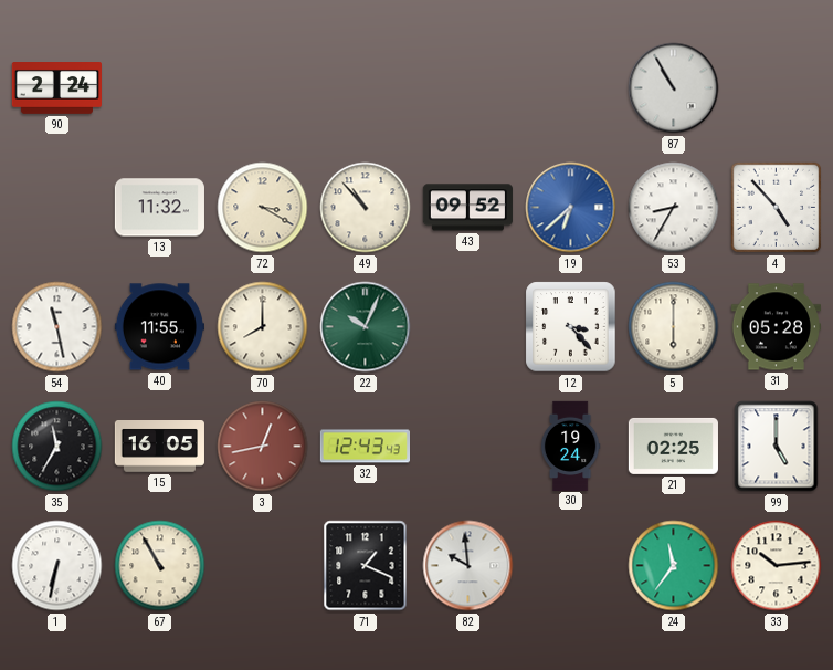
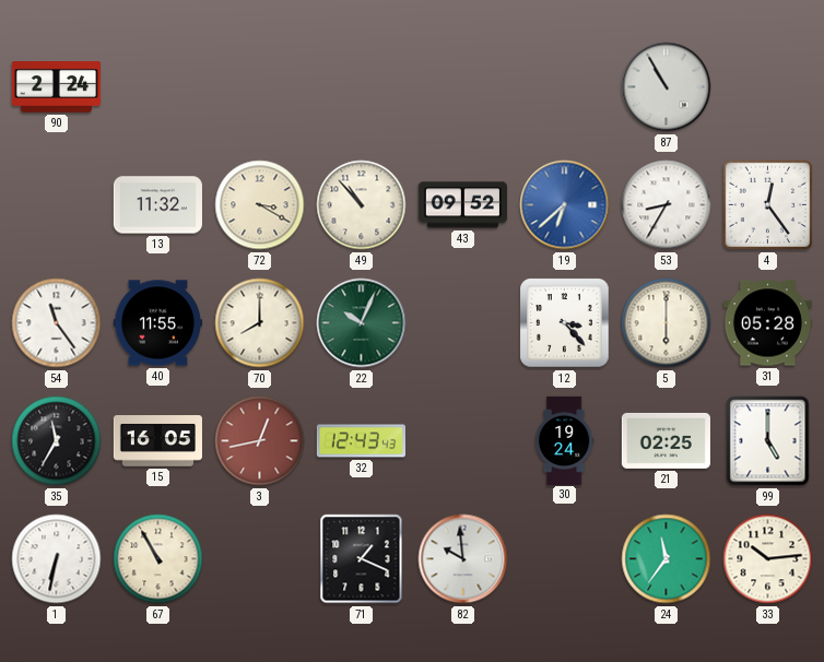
4: 4:53 -> 12:24
54: 11:28 -> 11:24
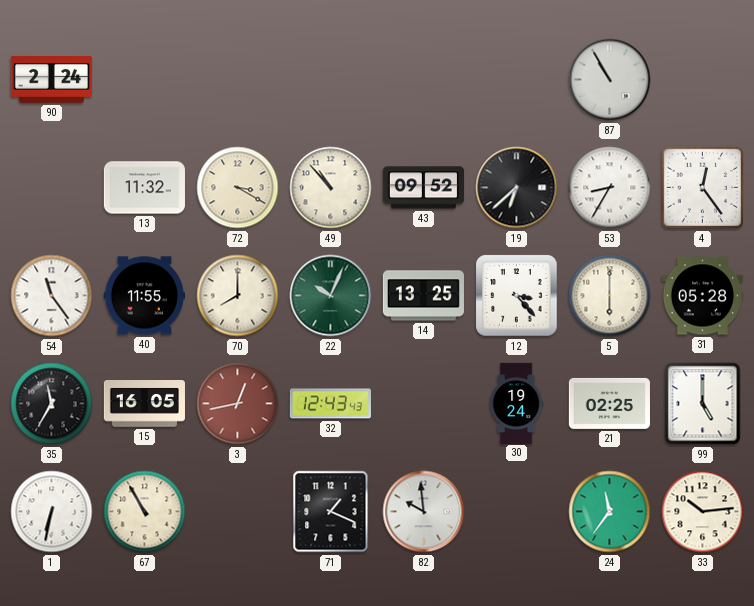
19 dial: blue -> black
14: none -> 13:25
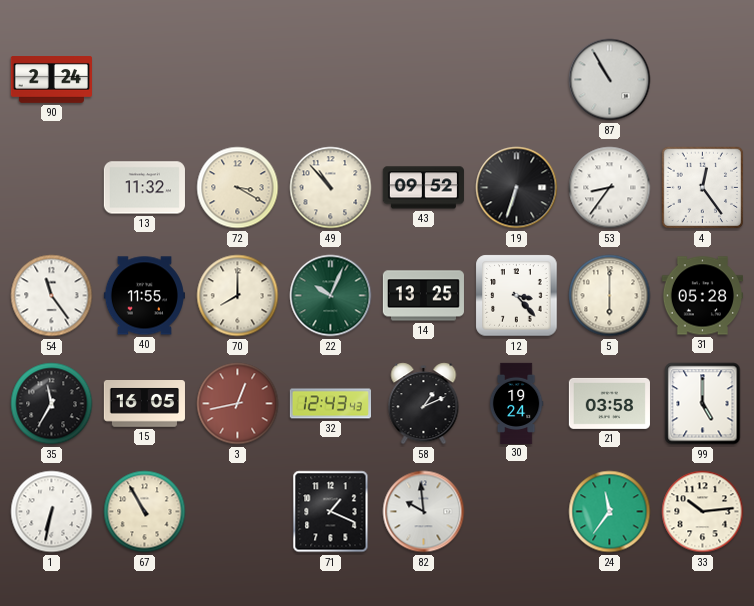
19: 6:38 -> 6:33
53: 8:35 -> 8:36
58: none -> 1:11
21: 02:25 -> 03:58
